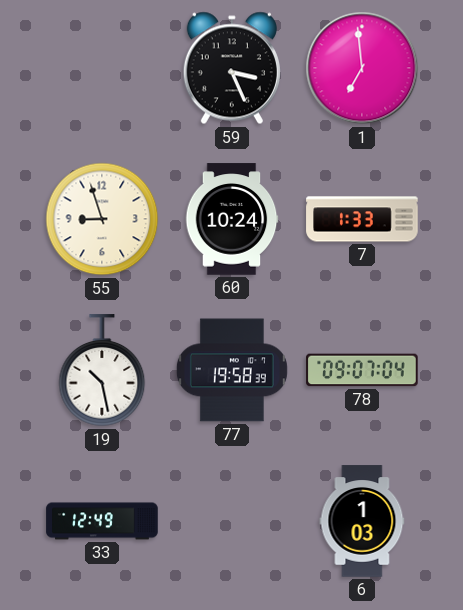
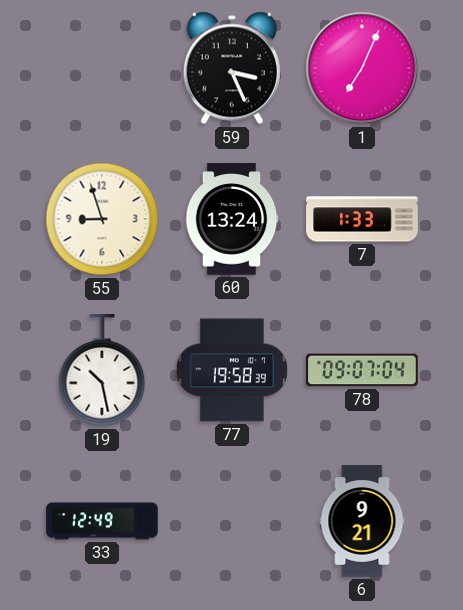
1: 6:59 -> 7:04
60: 10:24 -> 13:24
6: 1:03 -> 9:21
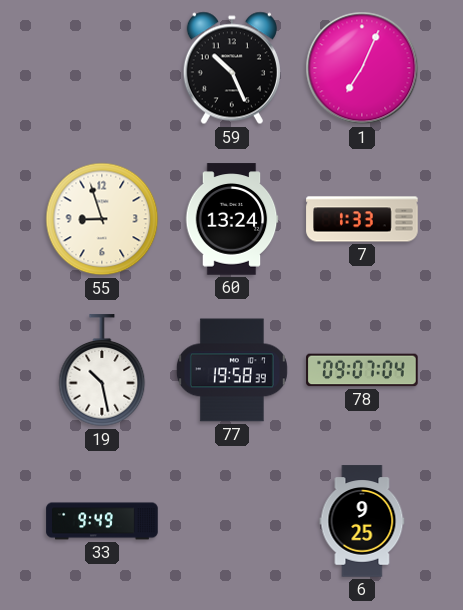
59: 3:26 -> 10:26
33: 12:49 -> 9:49
6: 9:21 -> 9:25
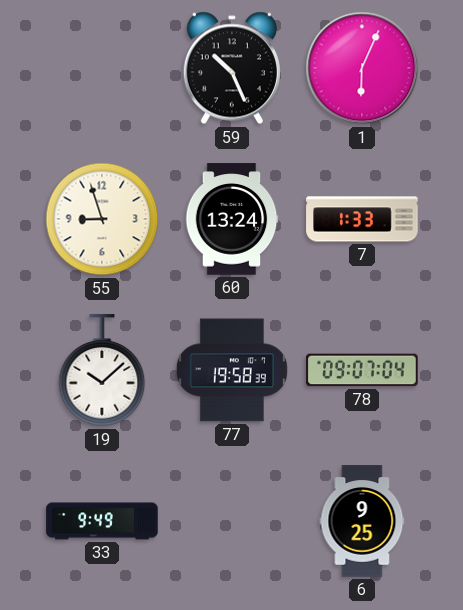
1: 7:04 -> 6:04
19: 10:28 -> 10:08
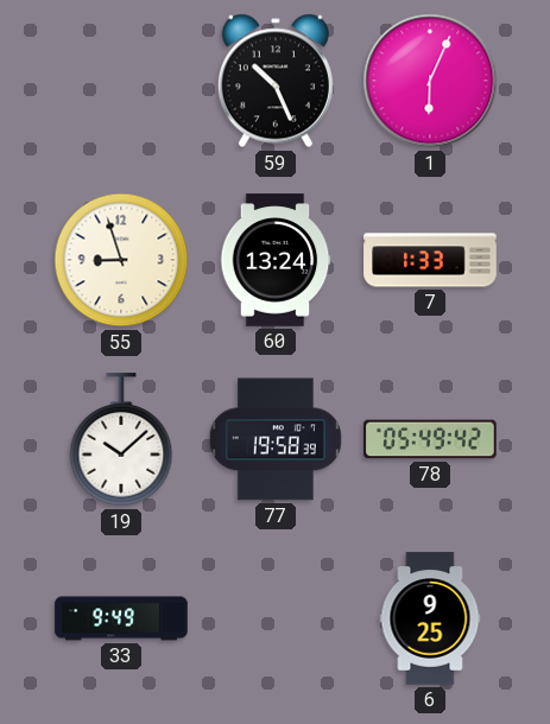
78: 09:07 -> 05:49
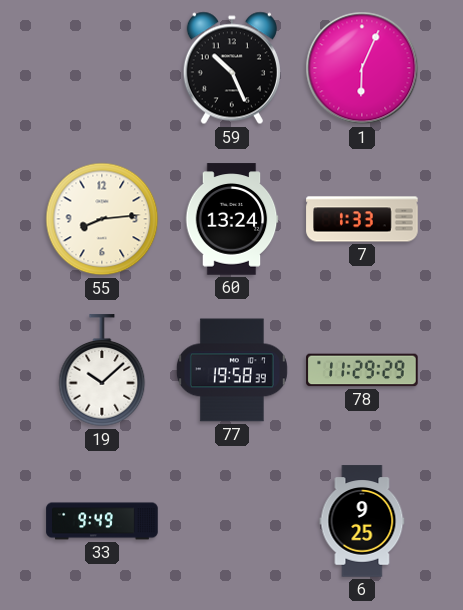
55: 8:57 -> 8:14
78: 05:49 -> 11:29
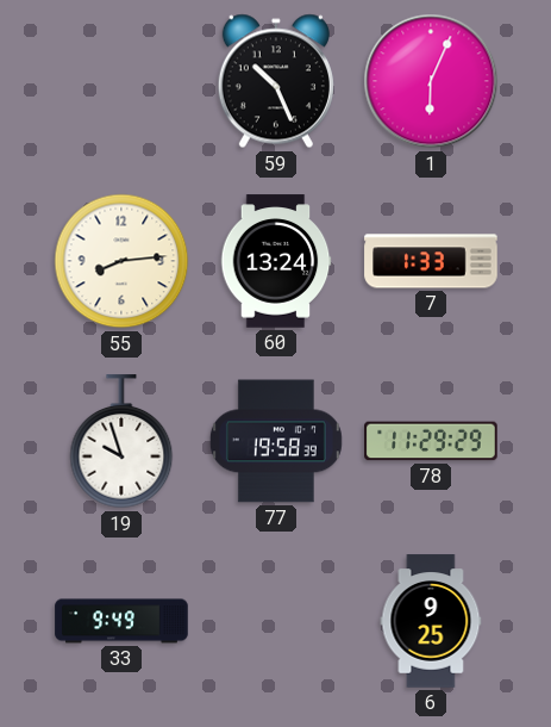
19: 10:08 -> 9:57
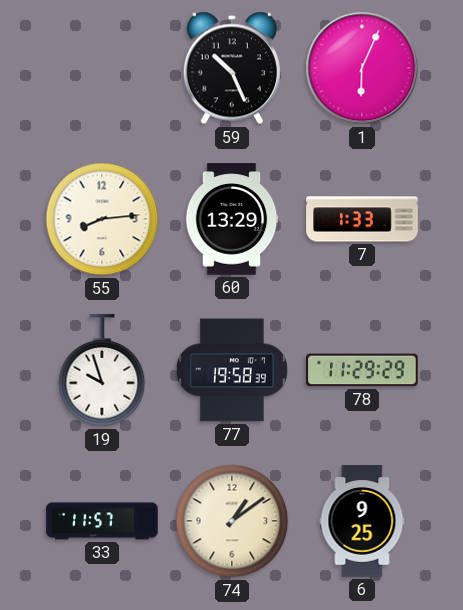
60: 13:24 -> 13:29
33: 9:49 -> 11:57
74: none -> 1:09
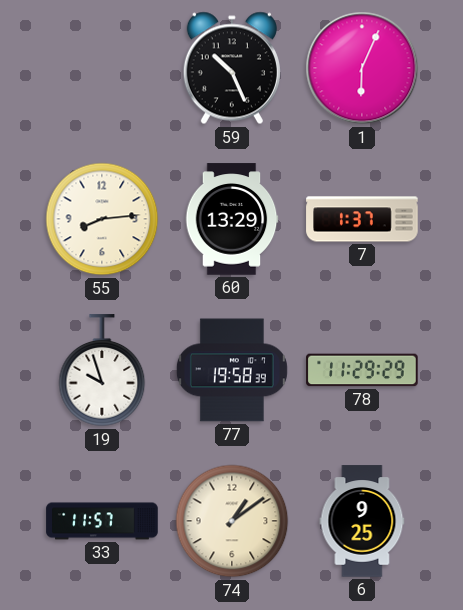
7: 1:33 -> 1:37
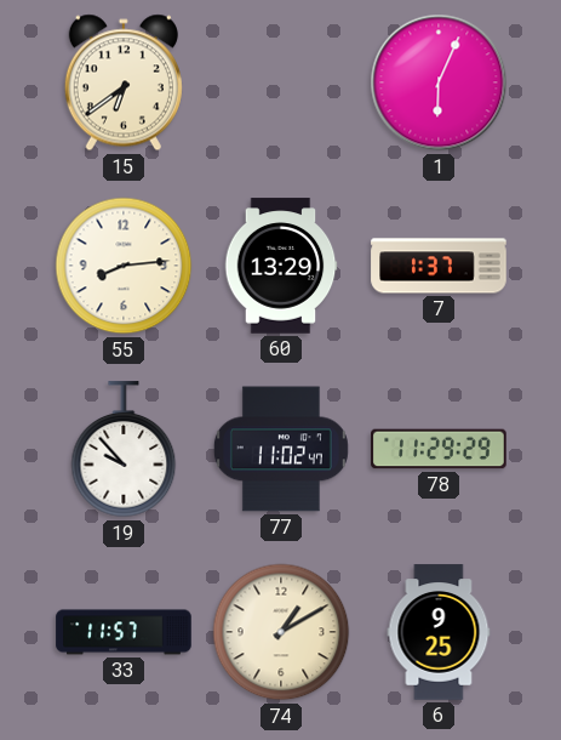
15: none -> 6:39
59: 10:26 -> none
19: 9:57 -> 9:53
77: 19:58 -> 11:02
74: 1:09 -> 1:10
